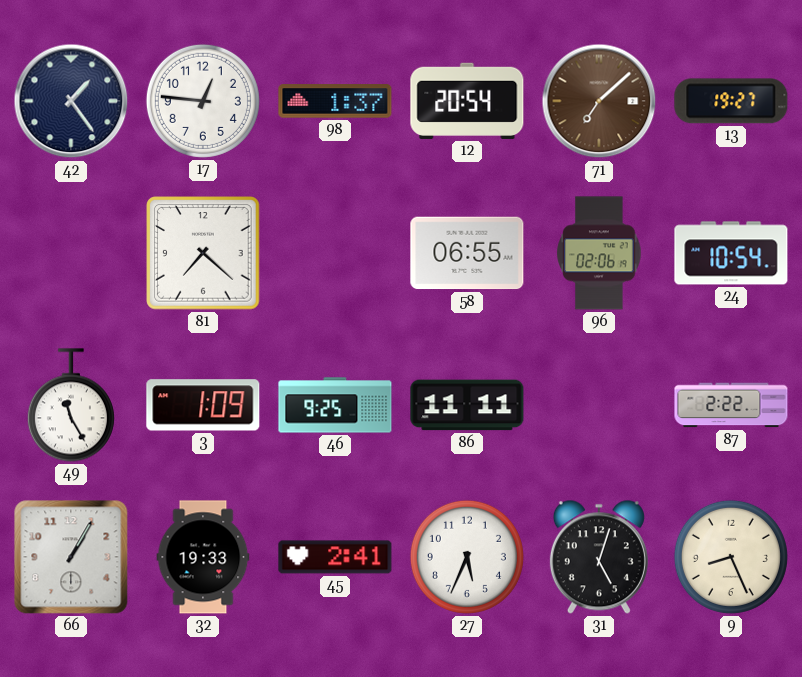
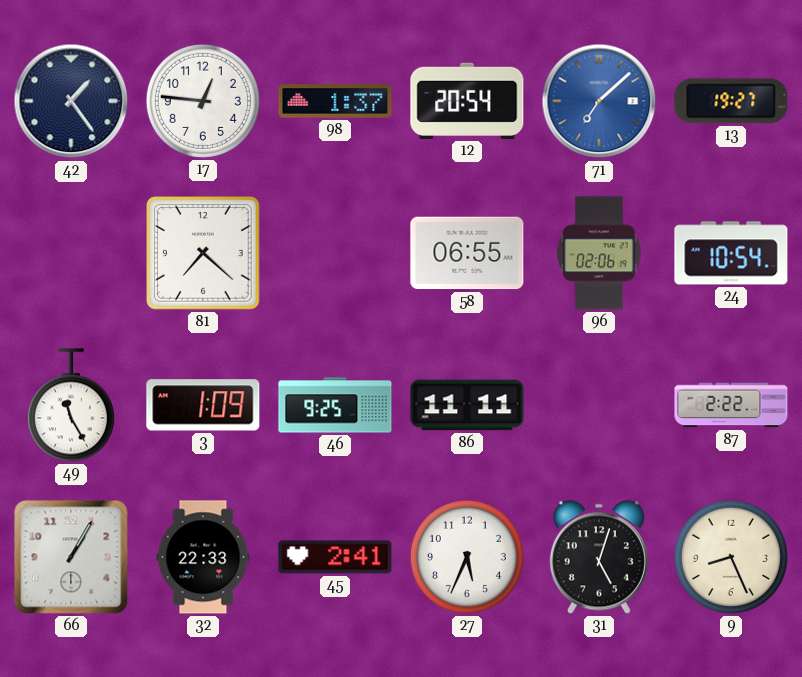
71 dial: brown -> blue
32: 19:33 -> 22:33
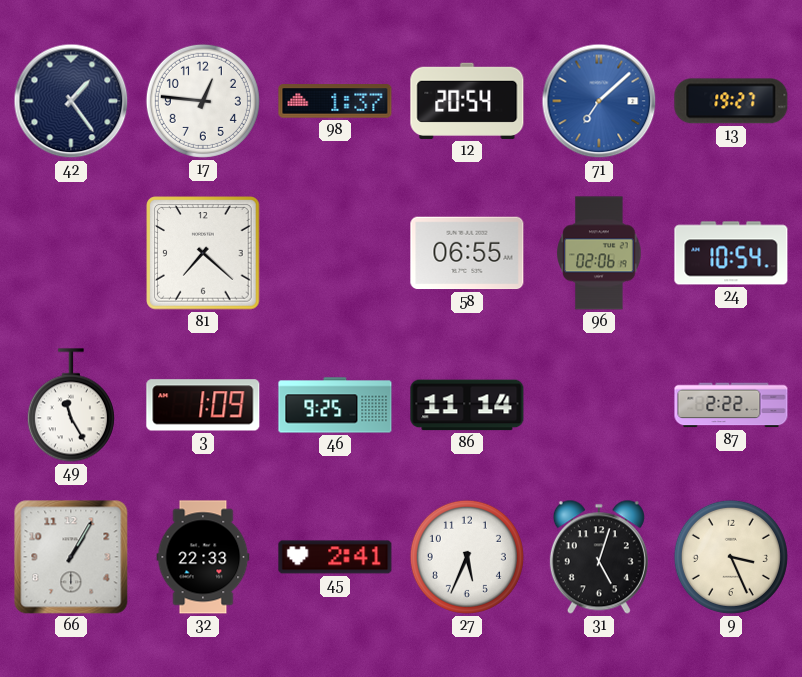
86: 11:11 -> 11:14
9: 8:26 -> 3:26
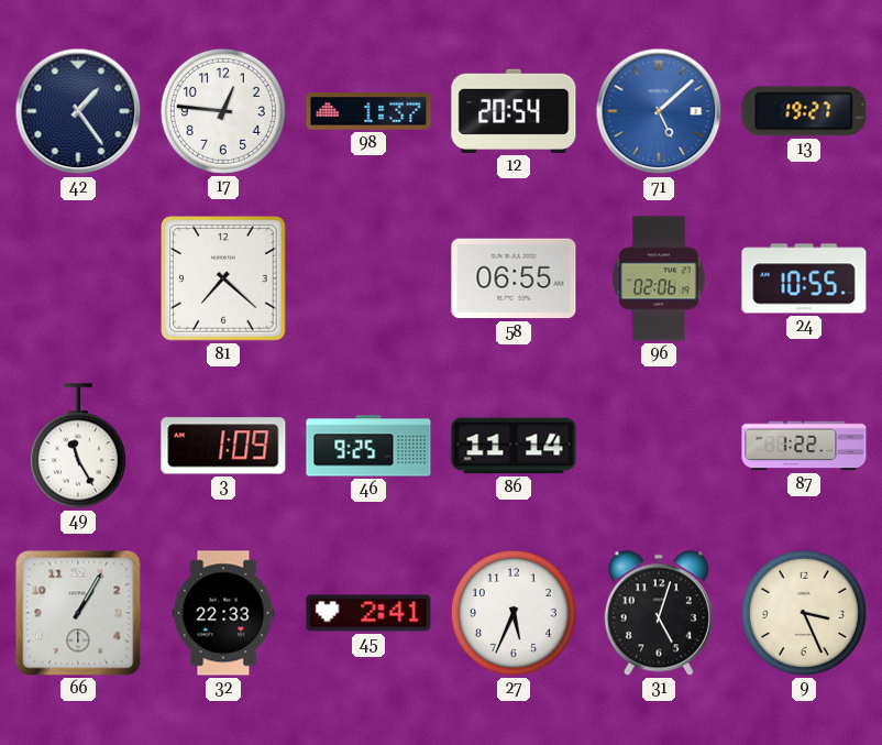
71: 7:08 -> 5:08
24: 10:54 -> 10:55
87: 2:22 -> 1:22
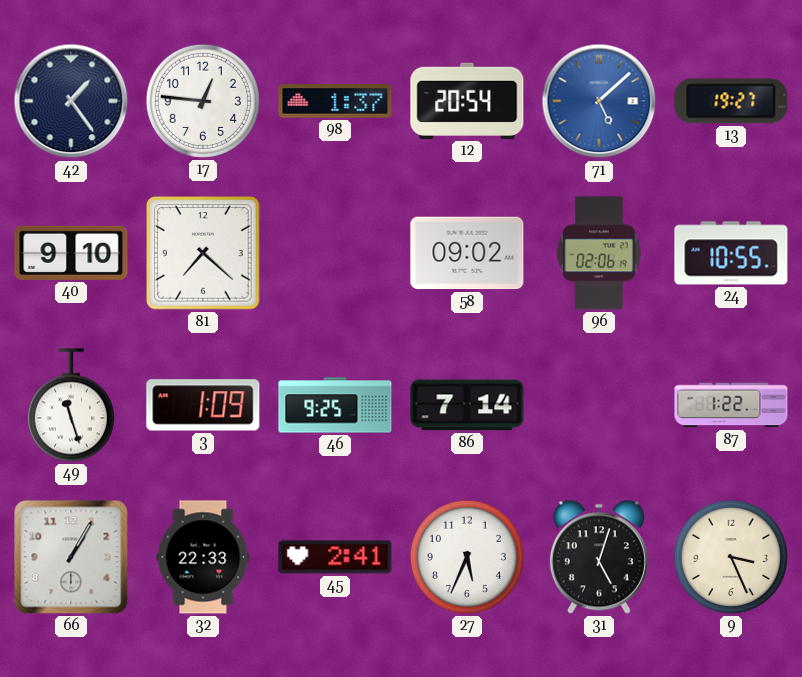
40: none -> 9:10
58: 06:55 -> 09:02
49: 11:25 -> 11:27
86: 11:14 -> 7:14
